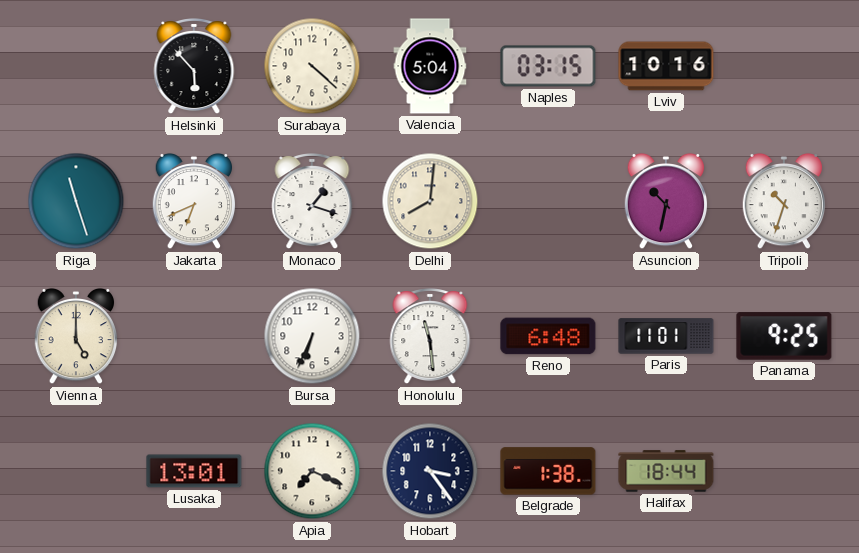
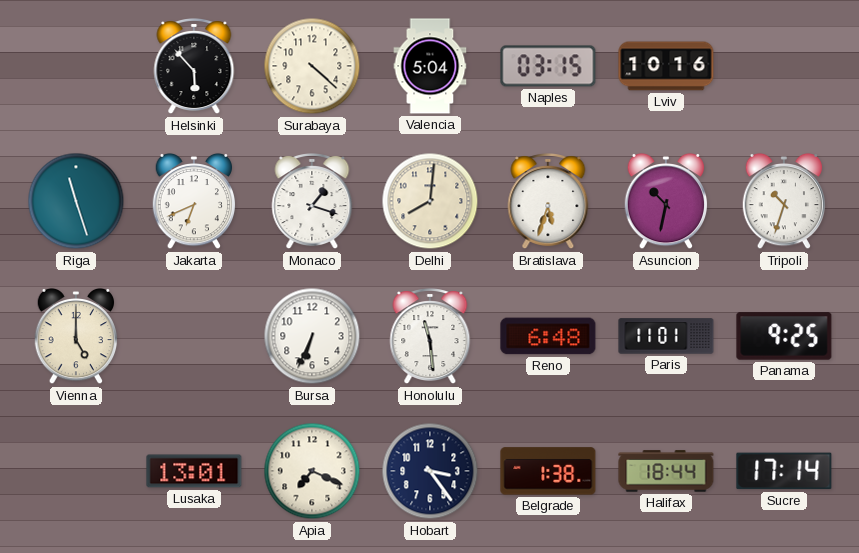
Bratislava: none -> 5:33
Sucre: none -> 17:14
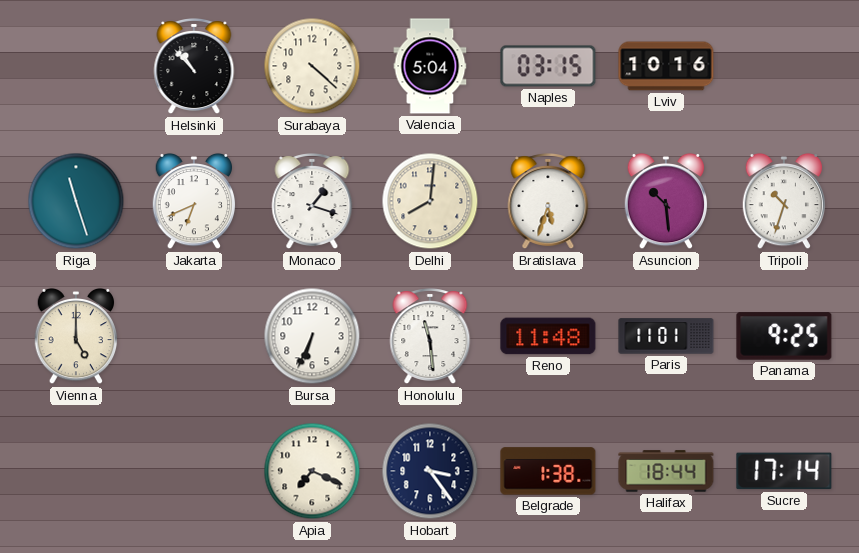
Helsinki: 5:53 -> 10:53
Asuncion: 10:32 -> 10:29
Reno: 6:48 -> 11:48
Lusaka: 13:01 -> none
